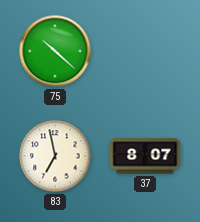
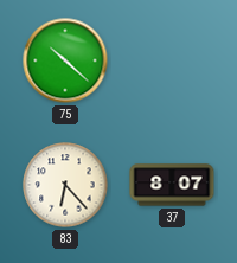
83: 6:58 -> 6:23
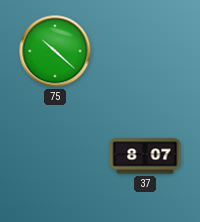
83: 6:23 -> none
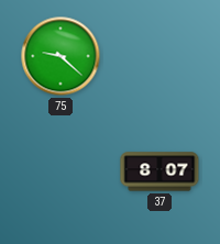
75: 10:22 -> 9:22
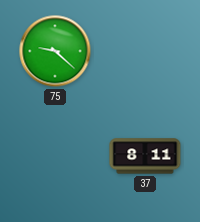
37: 8:07 -> 8:11
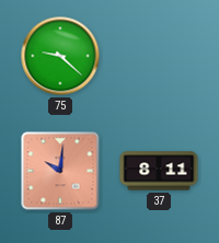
87: none -> 10:01
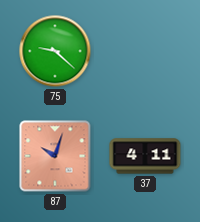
87: 10:01 -> 10:03
37: 8:11 -> 4:11
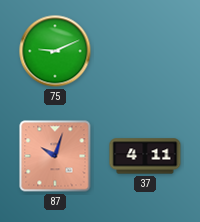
75: 9:22 -> 9:11
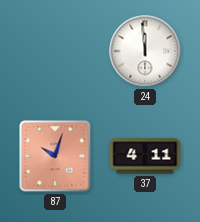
75: 9:11 -> none
24: none -> 11:59
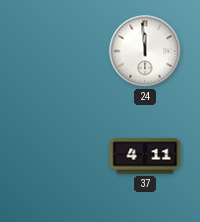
87: 10:03 -> none
